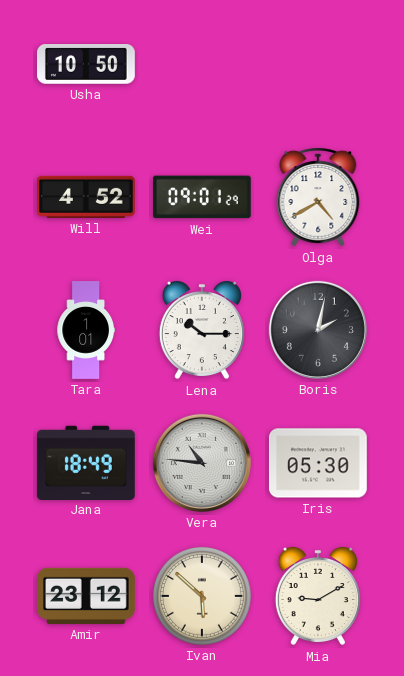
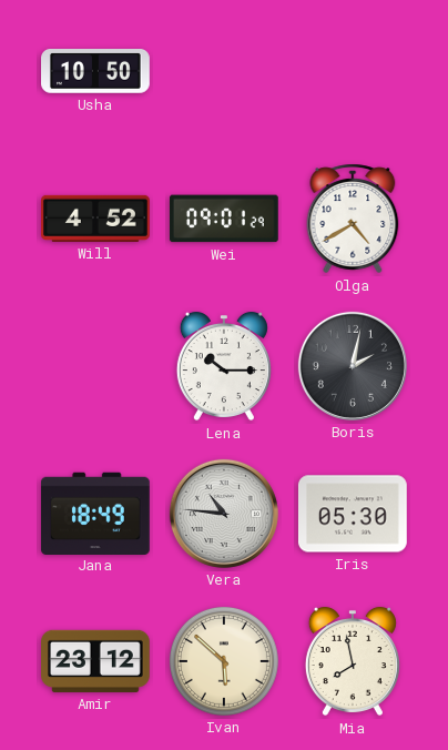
Tara: 1:01 -> none
Mia: 9:10 -> 7:58
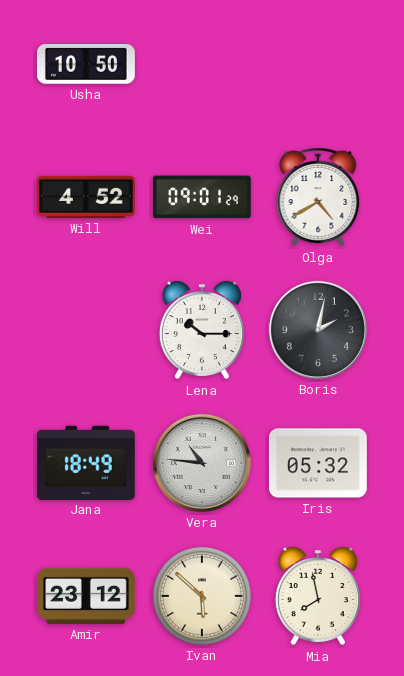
Iris: 05:30 -> 05:32
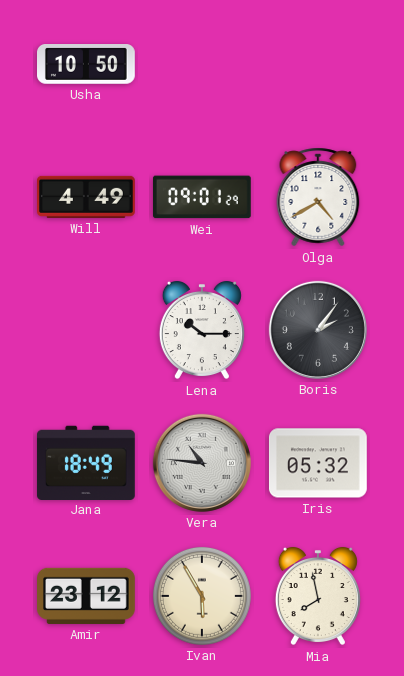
Will: 4:52 -> 4:49
Boris: 2:02 -> 2:06
Ivan: 5:52 -> 5:55
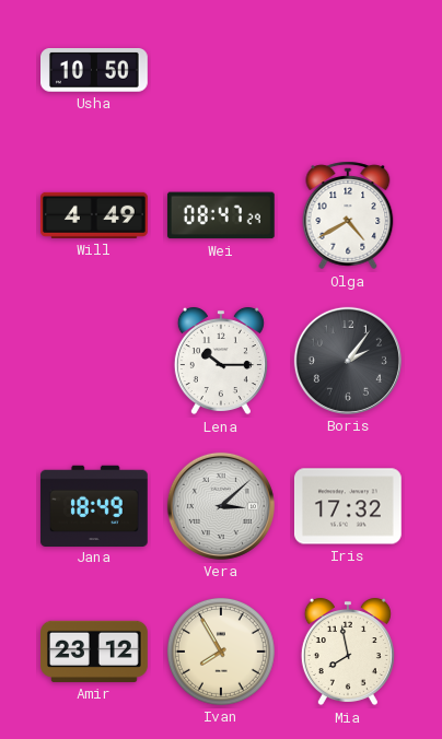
Wei: 09:01 -> 08:47
Vera: 10:46 -> 3:08
Iris: 05:32 -> 17:32
Ivan: 5:55 -> 7:55
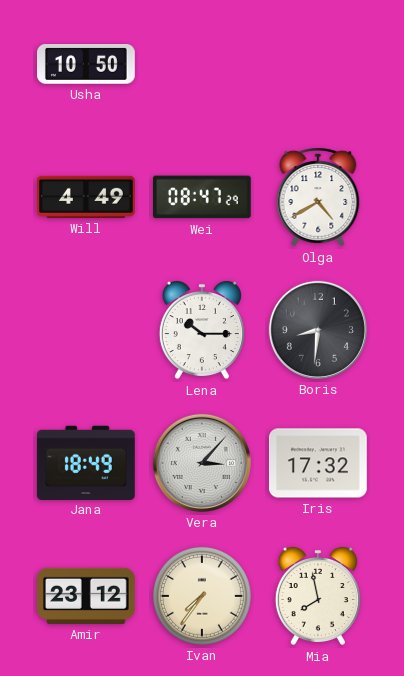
Boris: 2:06 -> 8:31
Vera: 3:08 -> 3:07
Ivan: 7:55 -> 7:36
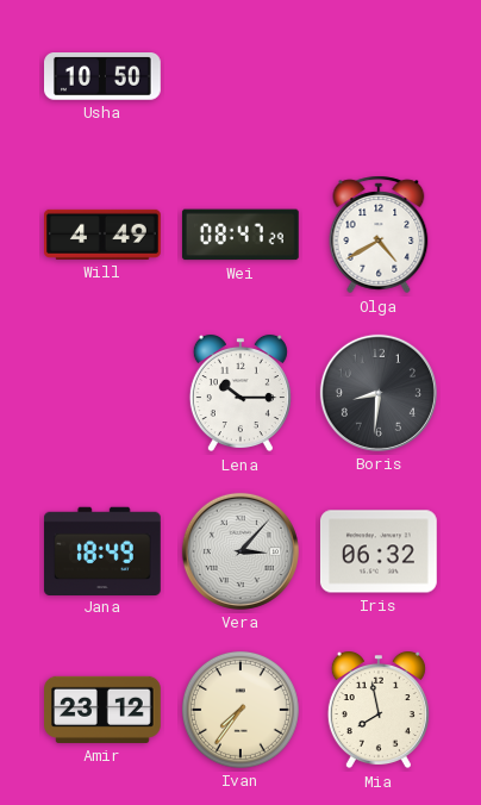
Iris: 17:32 -> 06:32
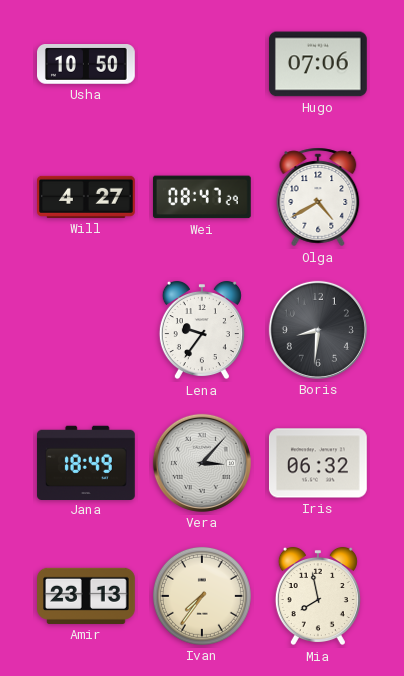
Hugo: none -> 07:06
Will: 4:49 -> 4:27
Lena: 10:15 -> 9:36
Amir: 23:12 -> 23:13
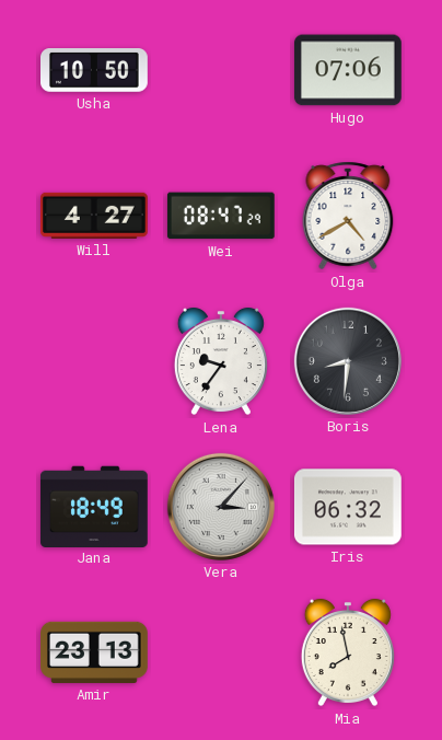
Ivan: 7:36 -> none
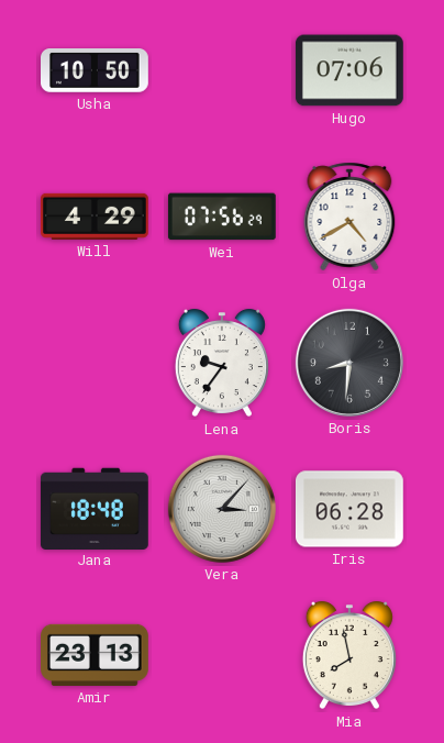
Will: 4:27 -> 4:29
Wei: 08:47 -> 07:56
Jana: 18:49 -> 18:48
Iris: 06:32 -> 06:28
